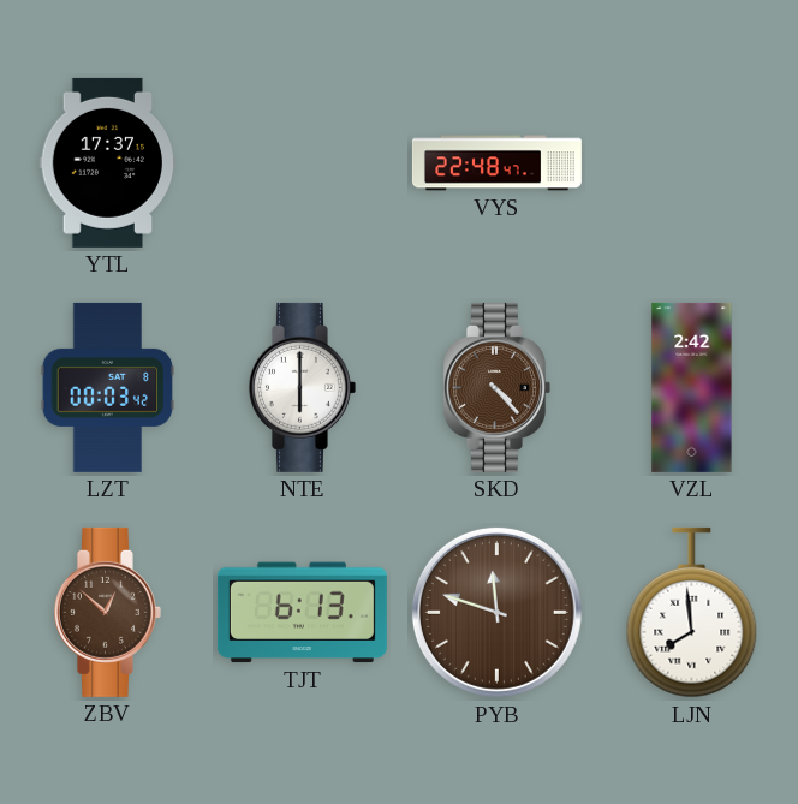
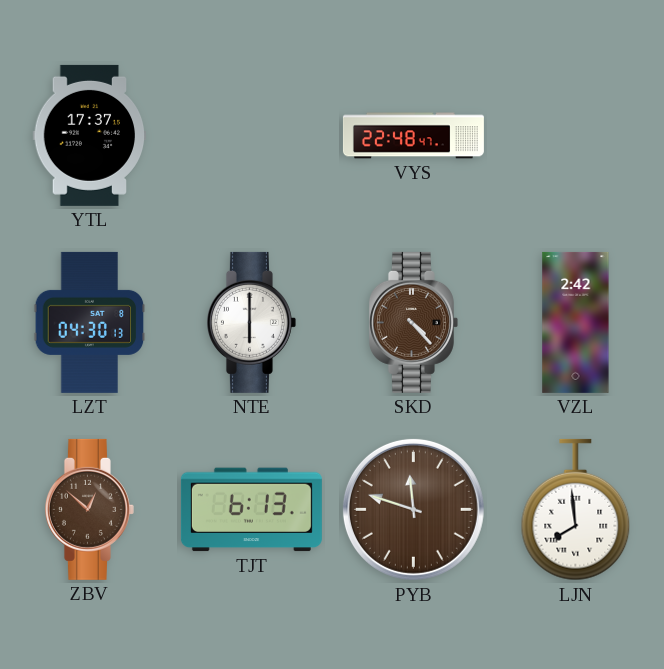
LZT: 00:03 -> 04:30
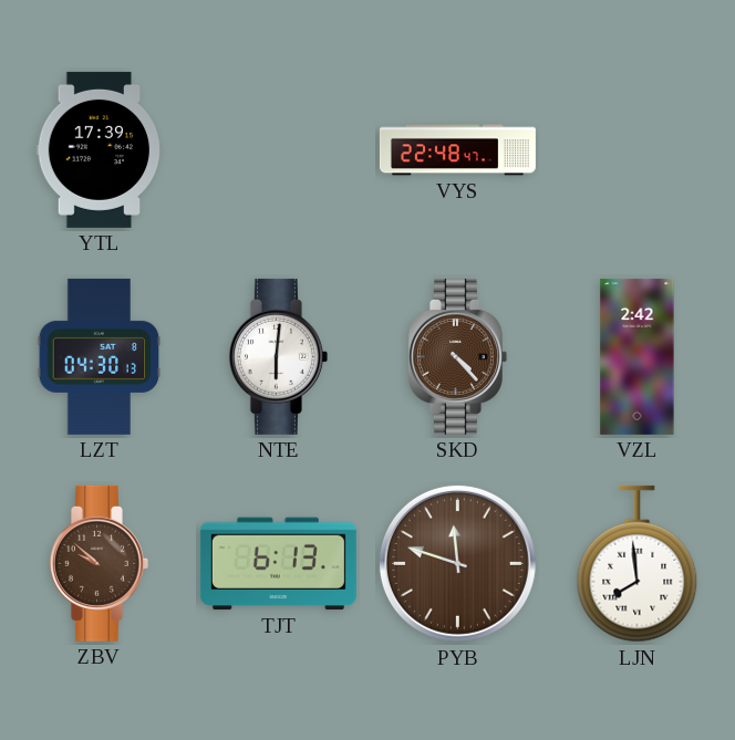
YTL: 17:37 -> 17:39
NTE: 6:00 -> 6:01
ZBV: 12:52 -> 9:52
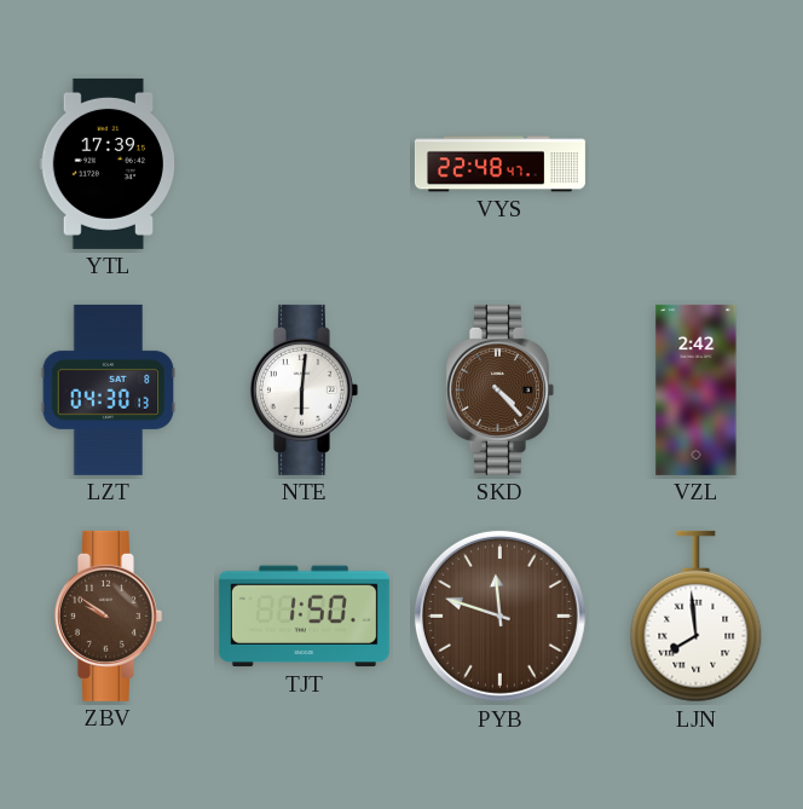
ZBV: 9:52 -> 9:51
TJT: 6:13 -> 1:50
